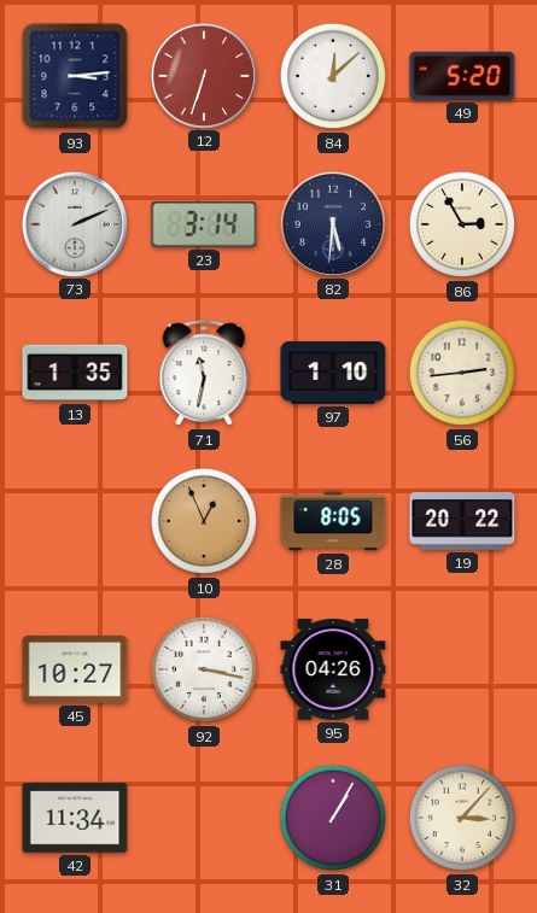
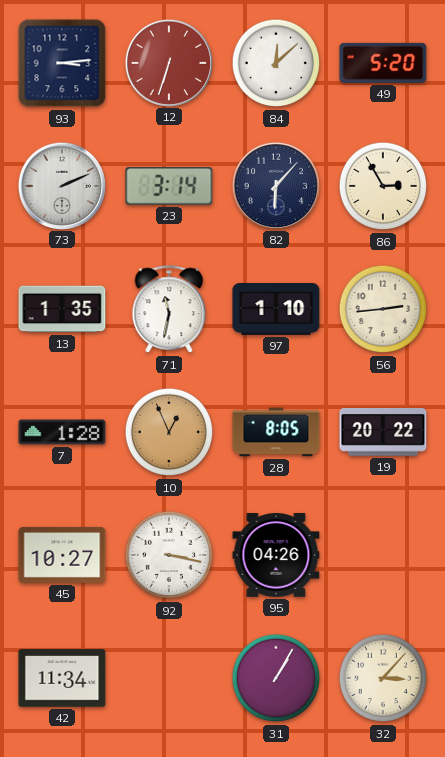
82: 5:31 -> 6:07
7: none -> 1:28
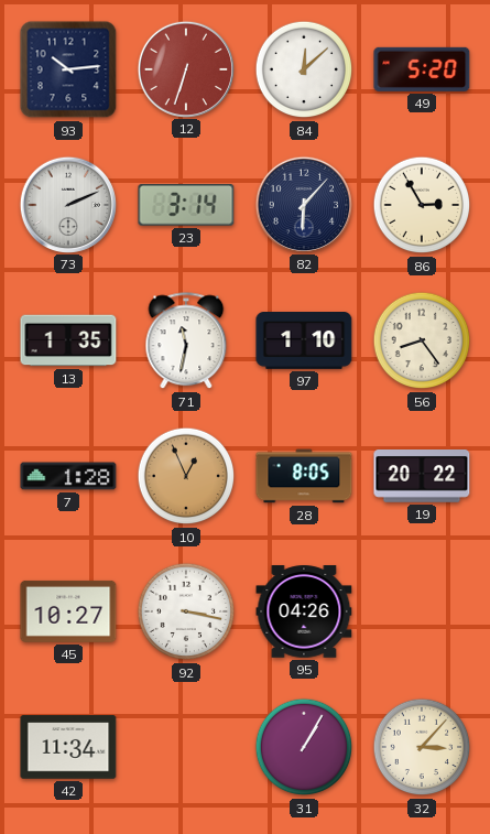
93: 3:14 -> 10:14
56: 2:44 -> 8:24
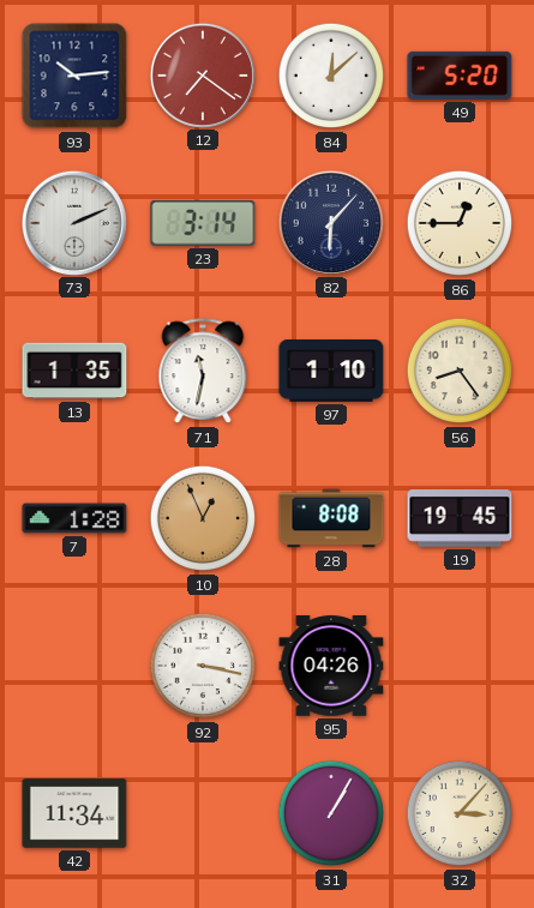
12: 6:33 -> 7:21
86: 2:55 -> 12:45
28: 8:05 -> 8:08
19: 20:22 -> 19:45
45: 10:27 -> none
